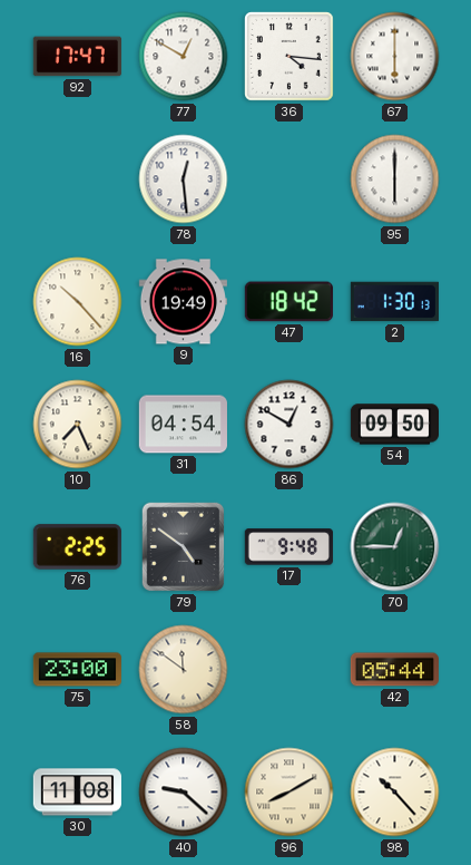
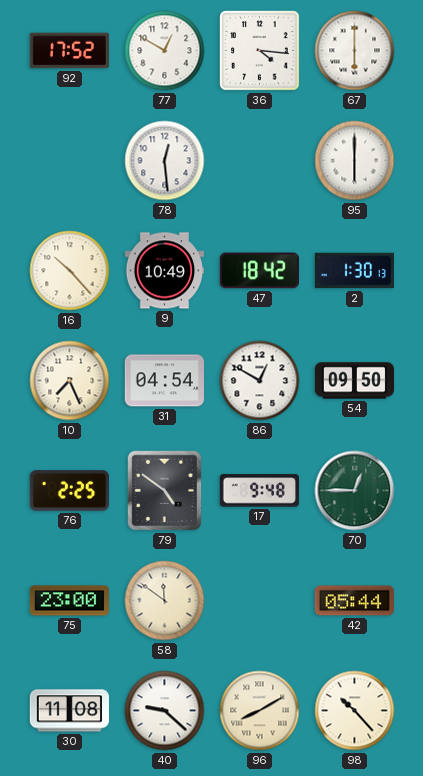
92: 17:47 -> 17:52
9: 19:49 -> 10:49
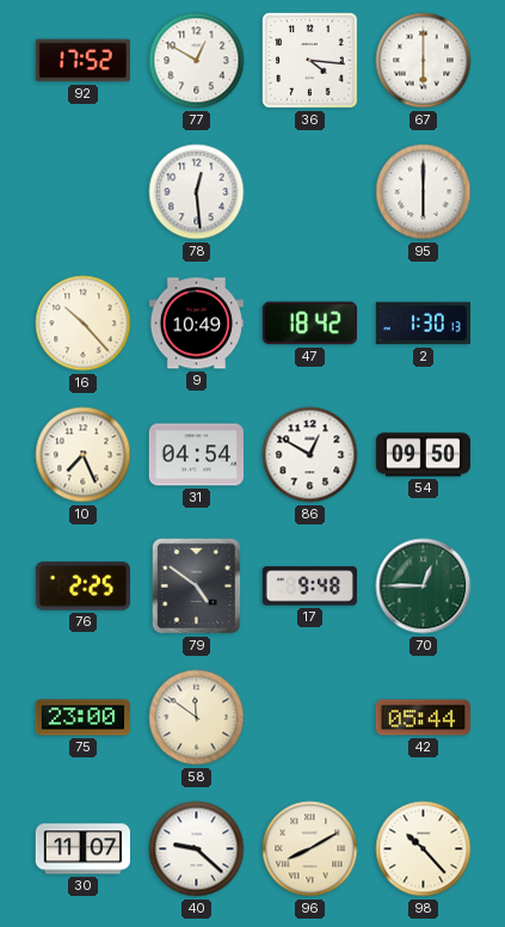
30: 11:08 -> 11:07
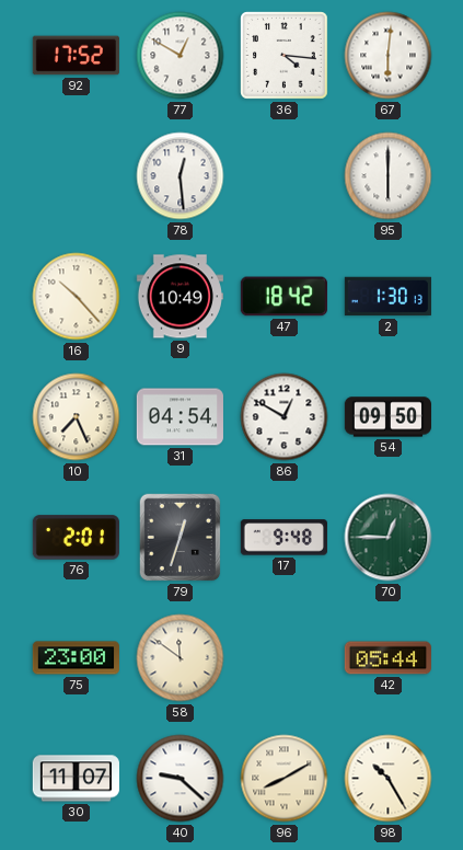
67: 6:00 -> 6:01
76: 2:25 -> 2:01
79: 4:51 -> 12:33
98: 10:23 -> 10:25
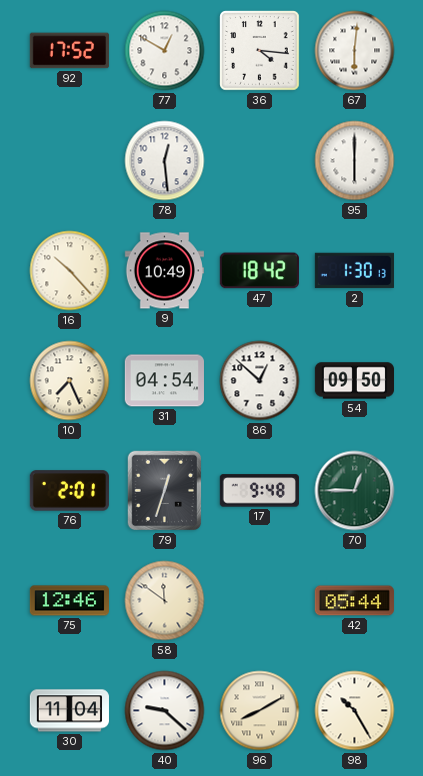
86: 12:50 -> 12:52
75: 23:00 -> 12:46
30: 11:07 -> 11:04
